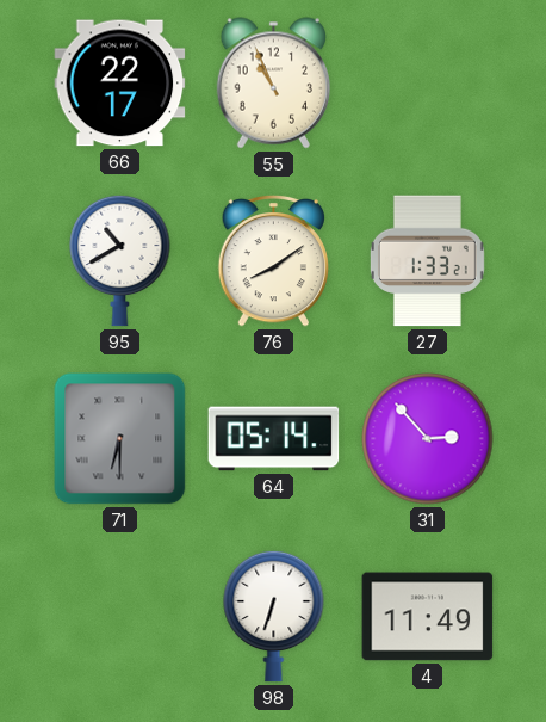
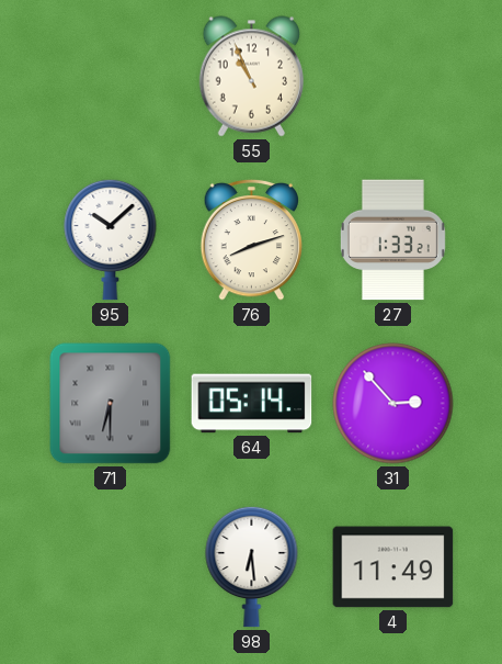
66: 22:17 -> none
95: 10:40 -> 10:08
76: 8:09 -> 8:12
98: 6:33 -> 6:29
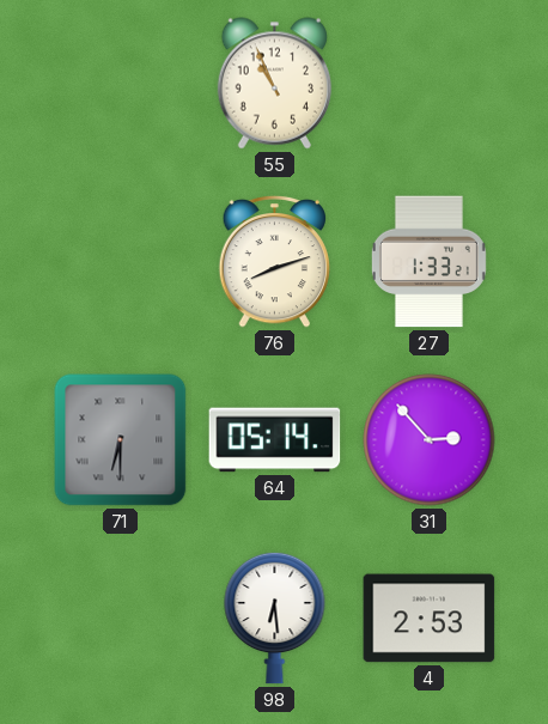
95: 10:08 -> none
4: 11:49 -> 2:53
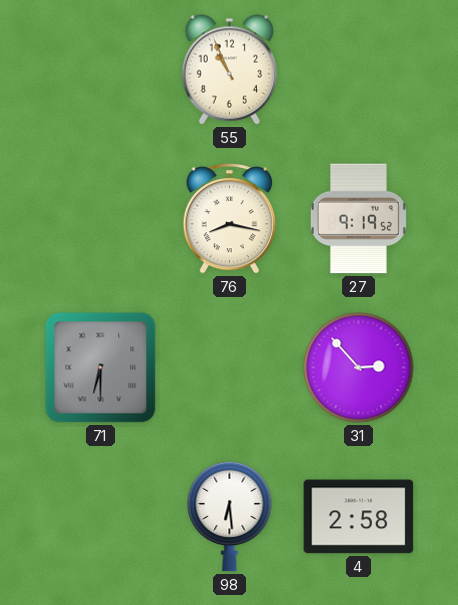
76: 8:12 -> 8:17
27: 1:33 -> 9:19
64: 05:14 -> none
4: 2:53 -> 2:58
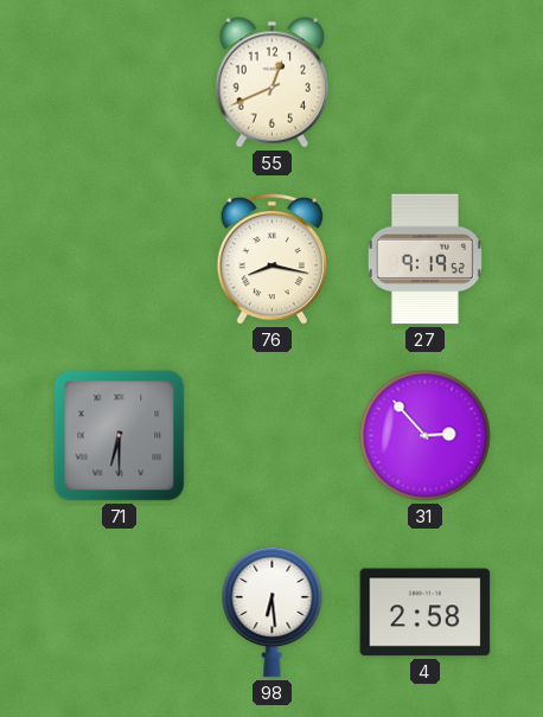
55: 10:56 -> 12:41
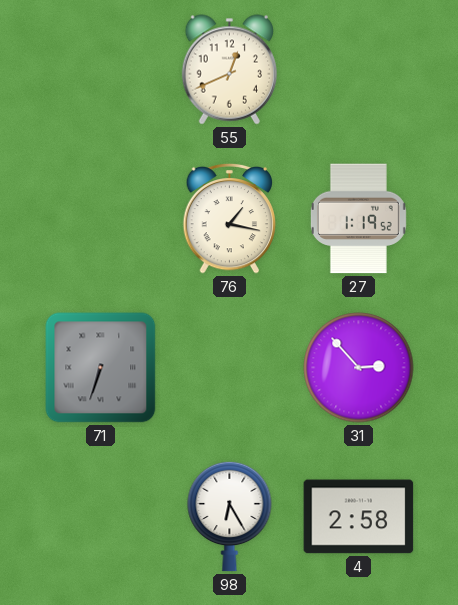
76: 8:17 -> 1:17
27: 9:19 -> 1:19
71: 6:30 -> 6:33
98: 6:29 -> 6:25
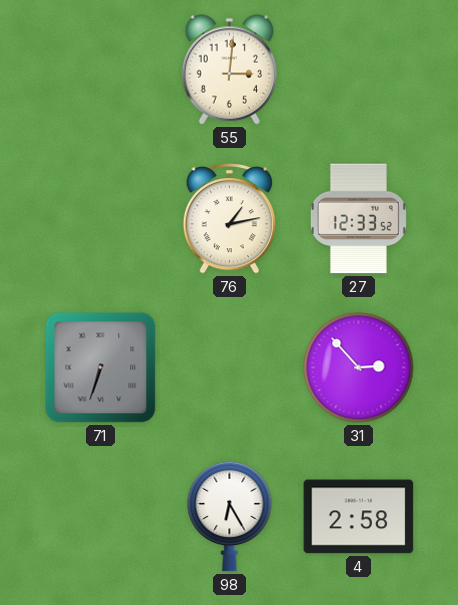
55: 12:41 -> 3:01
76: 1:17 -> 1:13
27: 1:19 -> 12:33
